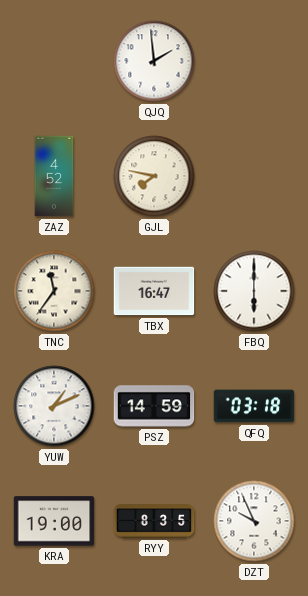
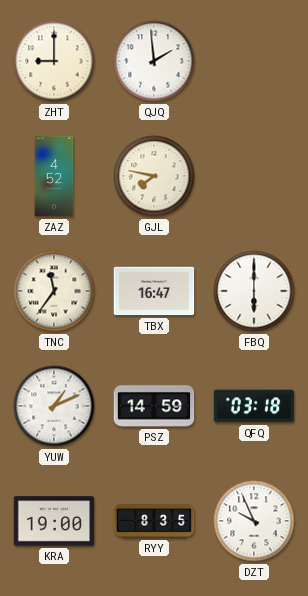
ZHT: none -> 9:00
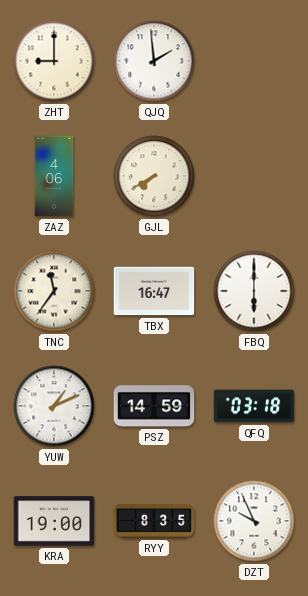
ZAZ: 4:52 -> 4:06
GJL: 7:47 -> 7:40
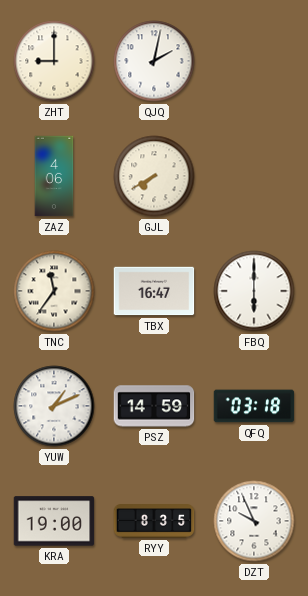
QJQ: 1:59 -> 2:02
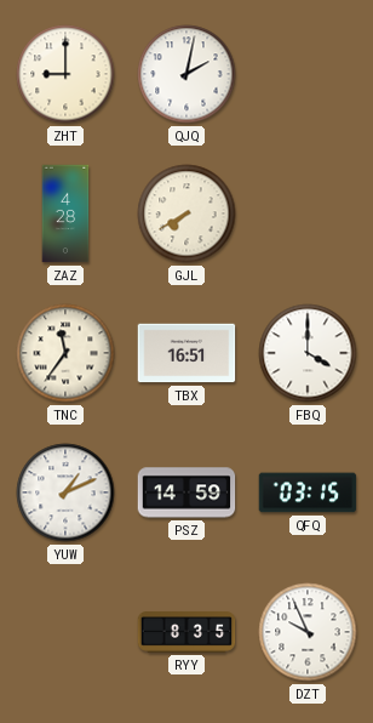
ZAZ: 4:06 -> 4:28
TBX: 16:47 -> 16:51
FBQ: 6:00 -> 4:00
QFQ: 03:18 -> 03:15
KRA: 19:00 -> none
